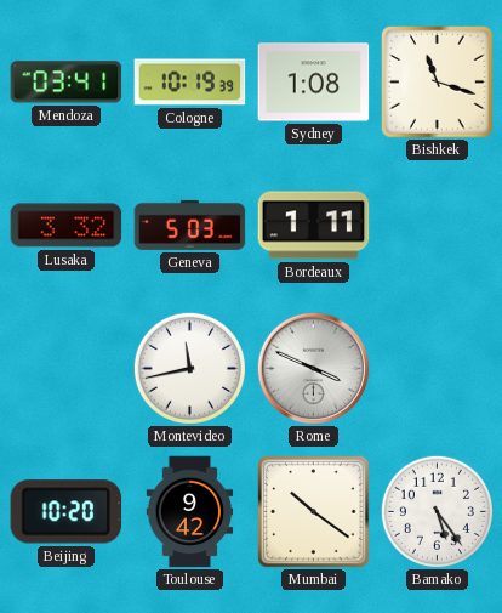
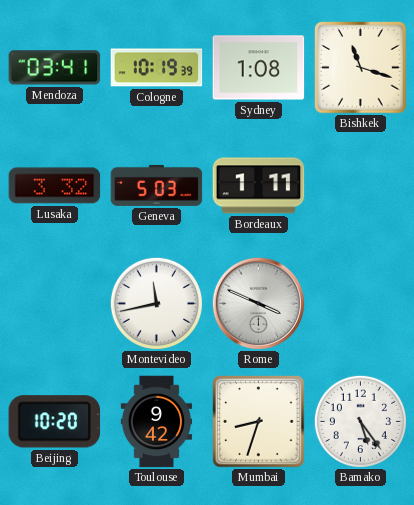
Mumbai: 10:21 -> 8:33
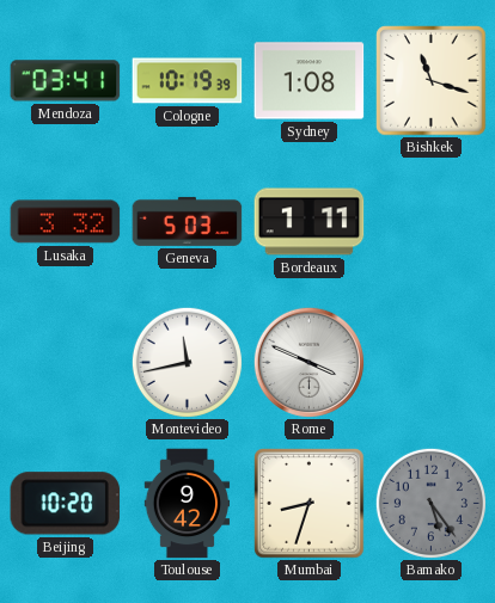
Bamako dial: white -> grey
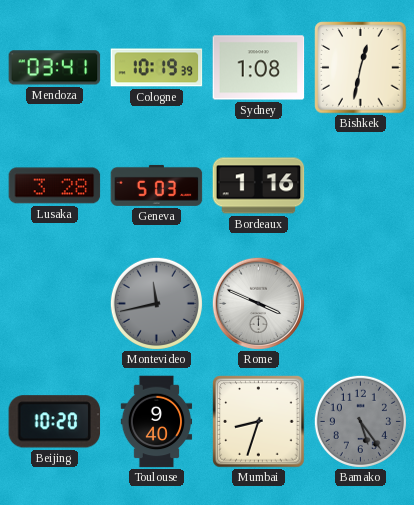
Bishkek: 11:18 -> 12:32
Lusaka: 3:32 -> 3:28
Bordeaux: 1:11 -> 1:16
Montevideo dial: white -> grey
Toulouse: 9:42 -> 9:40
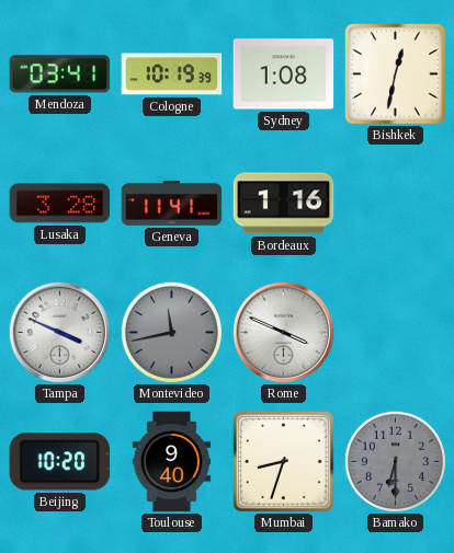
Geneva: 5:03 -> 11:41
Tampa: none -> 3:49
Bamako: 5:24 -> 6:30
